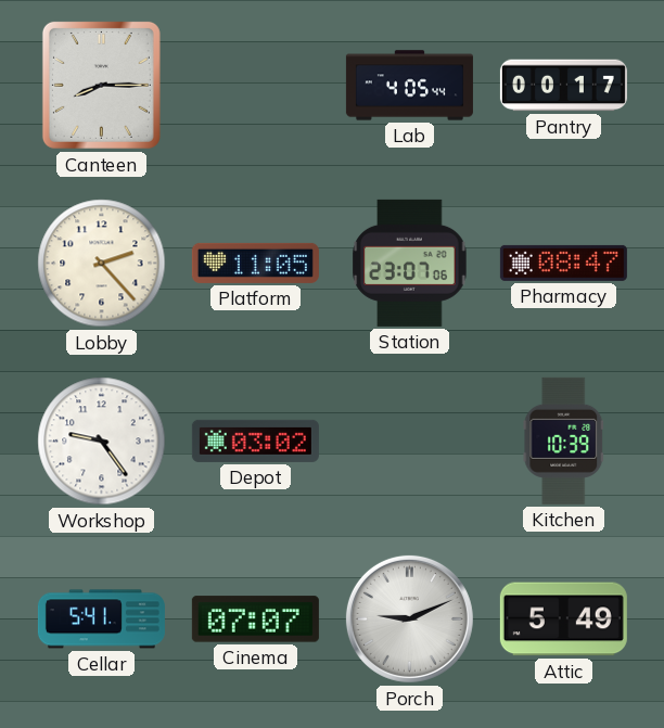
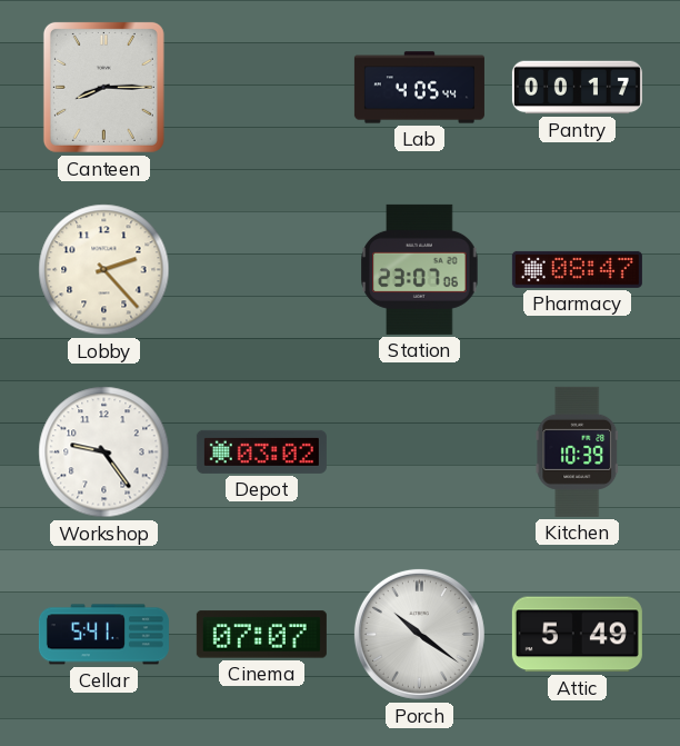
Platform: 11:05 -> none
Porch: 9:11 -> 10:21
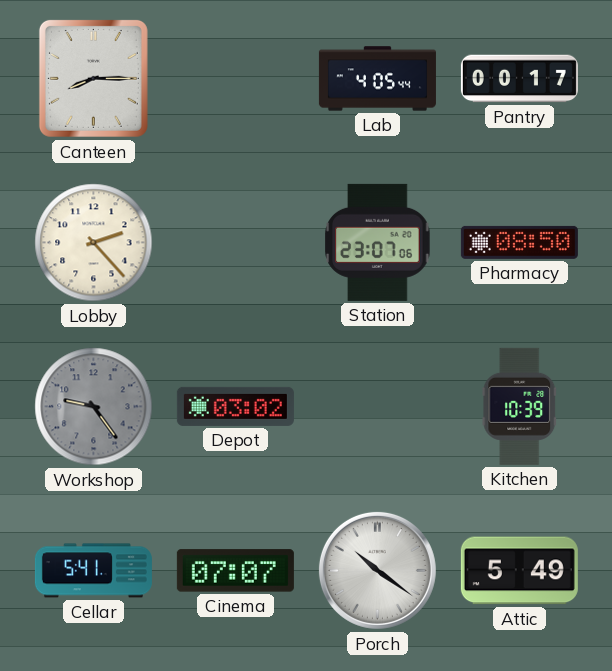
Pharmacy: 08:47 -> 08:50
Workshop dial: white -> grey
